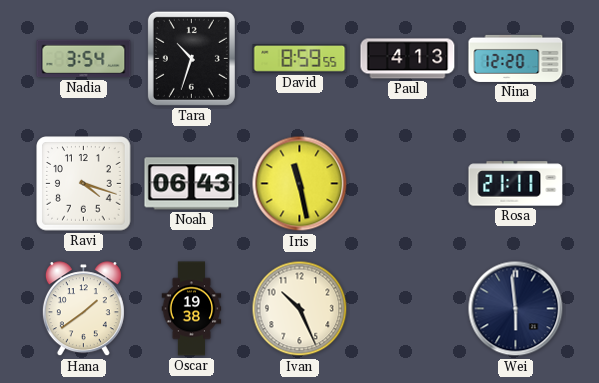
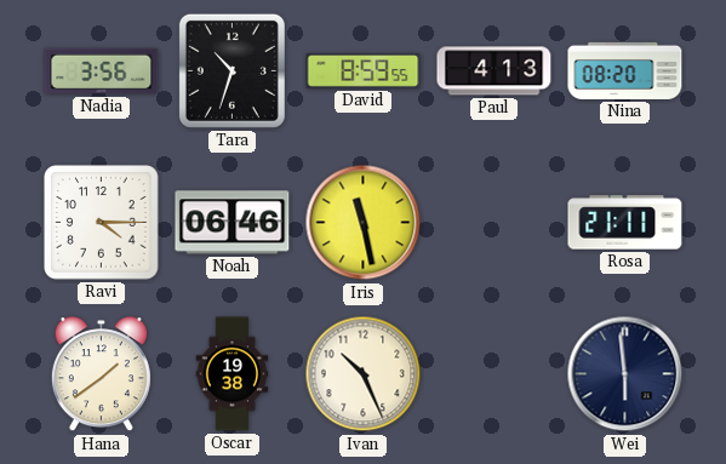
Nadia: 3:54 -> 3:56
Nina: 12:20 -> 08:20
Ravi: 4:18 -> 4:15
Noah: 06:43 -> 06:46
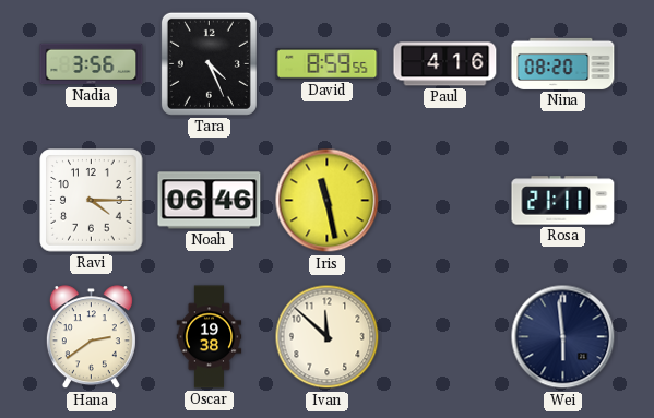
Tara: 10:33 -> 4:26
Paul: 4:13 -> 4:16
Hana: 1:39 -> 2:39
Ivan: 10:26 -> 11:52
